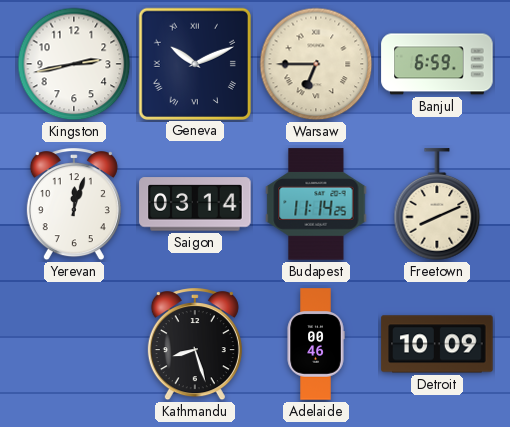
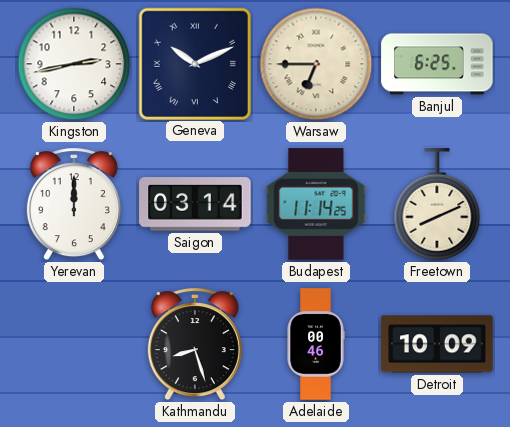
Banjul: 6:59 -> 6:25
Yerevan: 12:03 -> 12:00
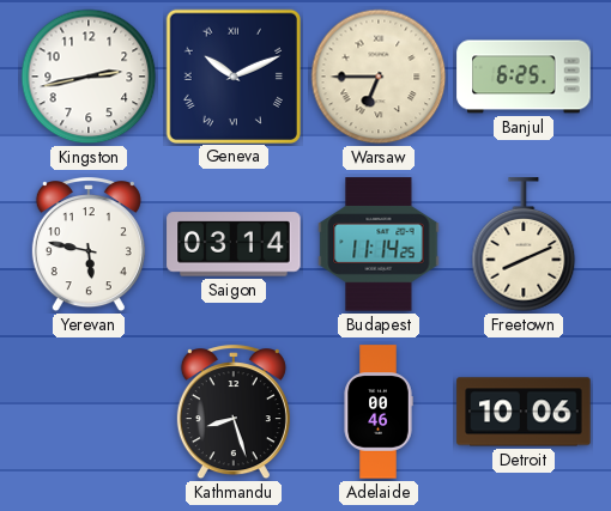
Yerevan: 12:00 -> 5:47
Detroit: 10:09 -> 10:06
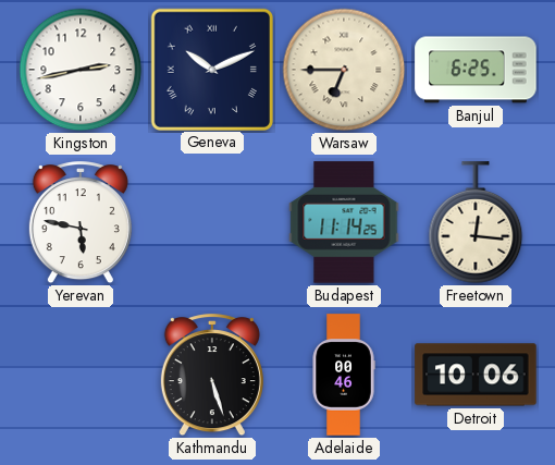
Saigon: 03:14 -> none
Freetown: 8:11 -> 12:16
Kathmandu: 8:27 -> 5:27
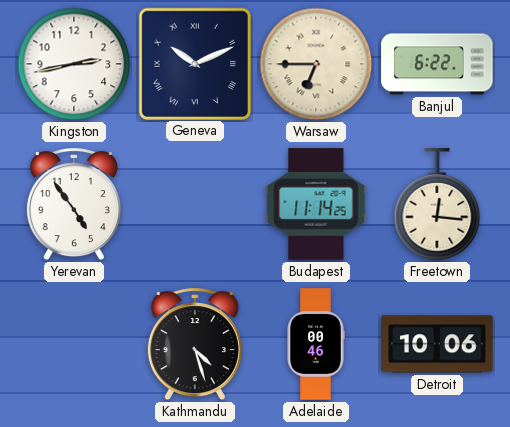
Banjul: 6:25 -> 6:22
Yerevan: 5:47 -> 4:54
Kathmandu: 5:27 -> 4:27
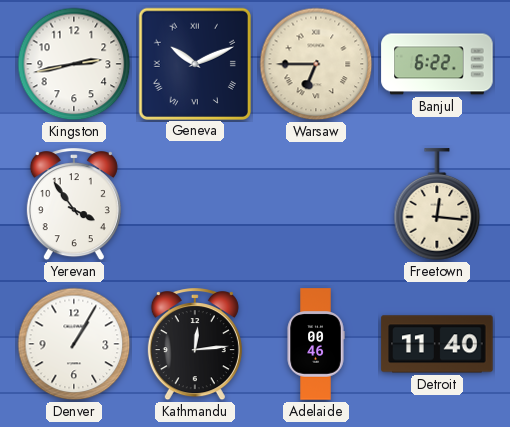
Yerevan: 4:54 -> 3:54
Budapest: 11:14 -> none
Denver: none -> 1:05
Kathmandu: 4:27 -> 12:14
Detroit: 10:06 -> 11:40
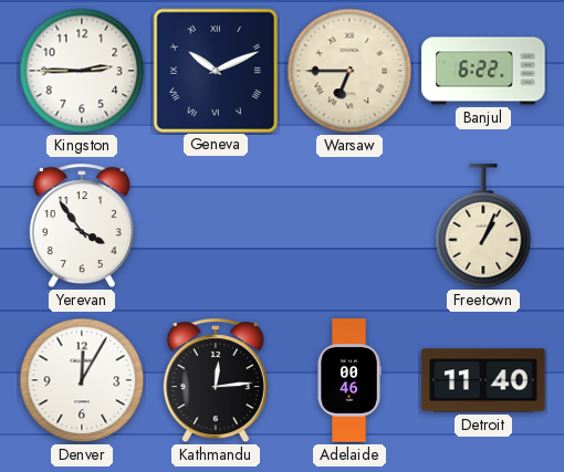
Kingston: 2:43 -> 2:45
Freetown: 12:16 -> 1:04
Denver: 1:05 -> 12:05
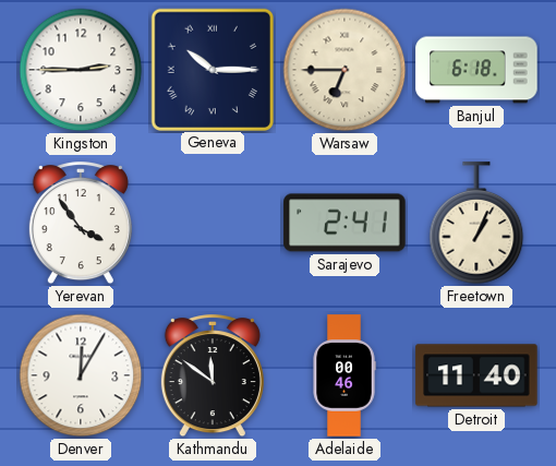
Geneva: 10:11 -> 10:15
Banjul: 6:22 -> 6:18
Sarajevo: none -> 2:41
Kathmandu: 12:14 -> 11:51
